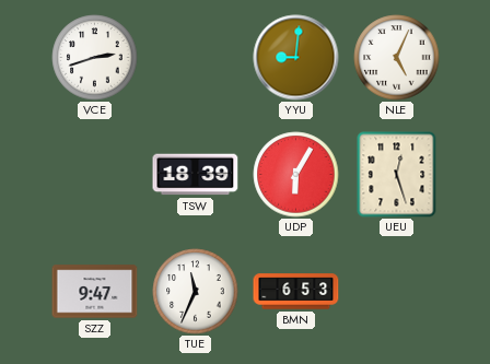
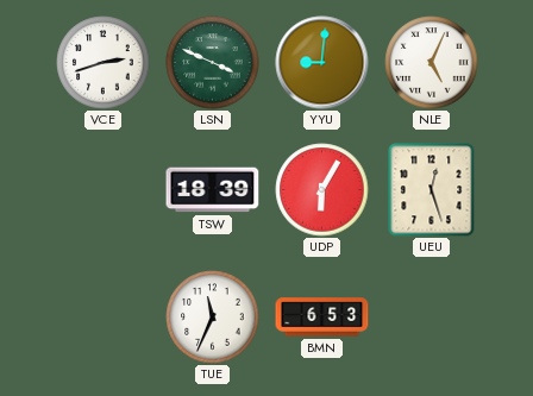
LSN: none -> 3:49
SZZ: 9:47 -> none
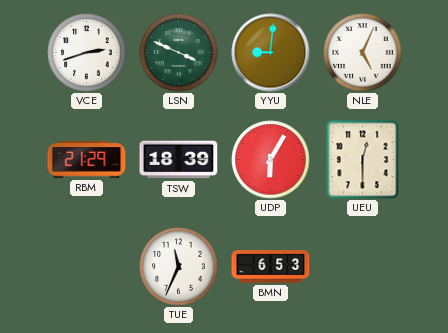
RBM: none -> 21:29
UEU: 12:27 -> 12:30
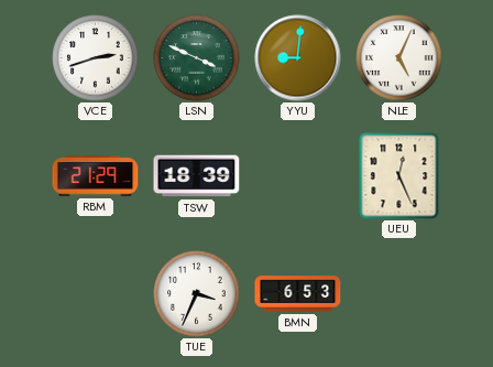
UDP: 6:05 -> none
UEU: 12:30 -> 12:26
TUE: 11:34 -> 3:34
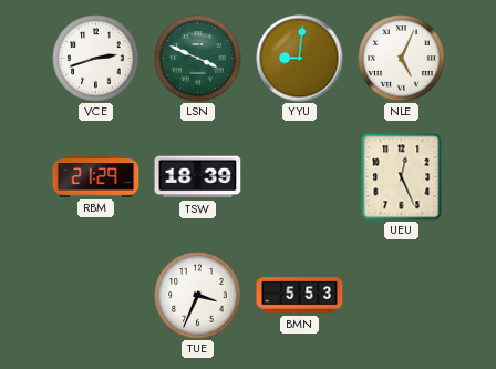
BMN: 6:53 -> 5:53
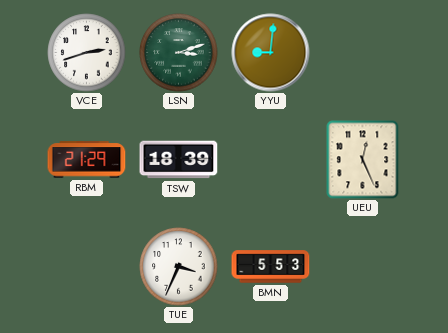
LSN: 3:49 -> 3:12
NLE: 5:04 -> none
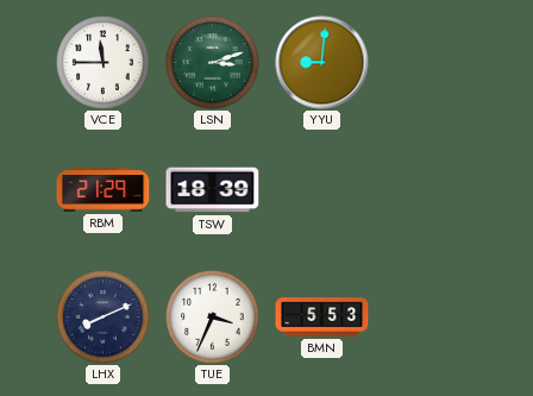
VCE: 2:42 -> 11:45
UEU: 12:26 -> none
LHX: none -> 8:11
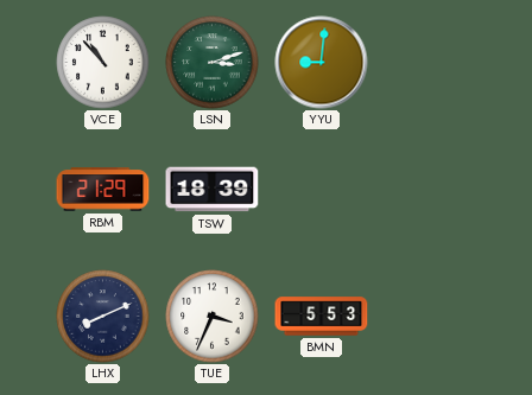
VCE: 11:45 -> 10:53
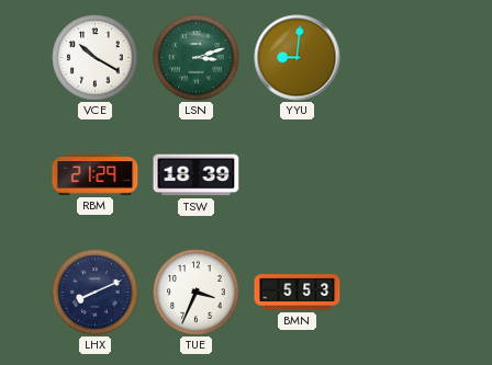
VCE: 10:53 -> 10:20
